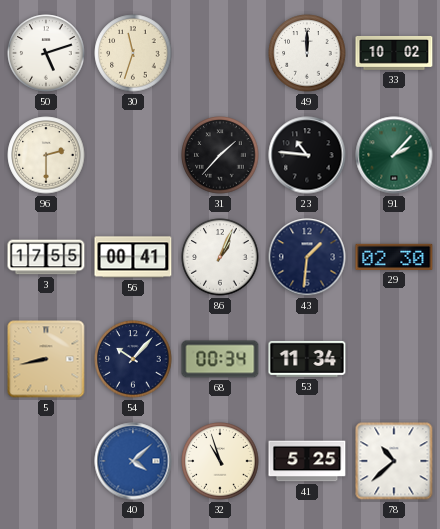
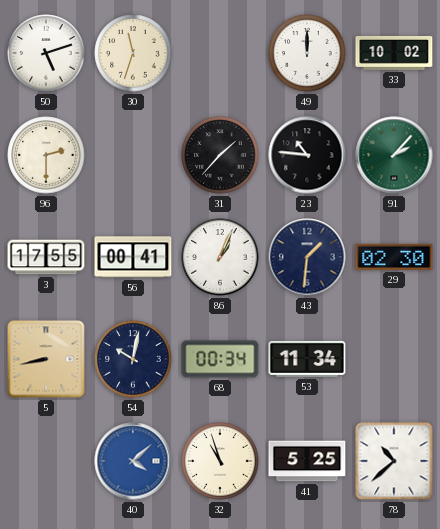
54: 10:07 -> 10:02
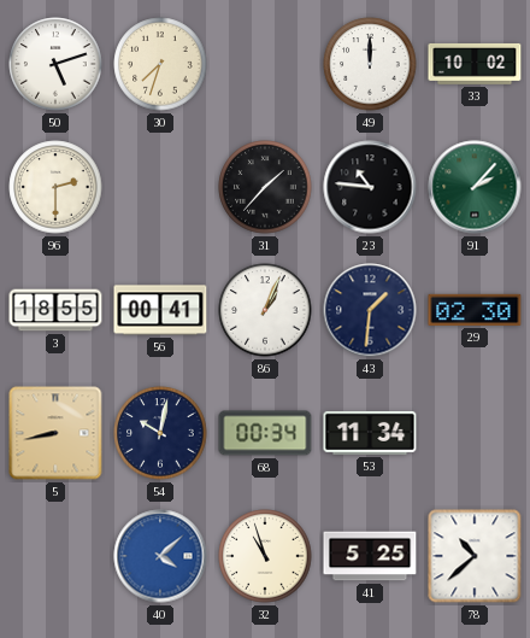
30: 11:33 -> 7:33
3: 17:55 -> 18:55
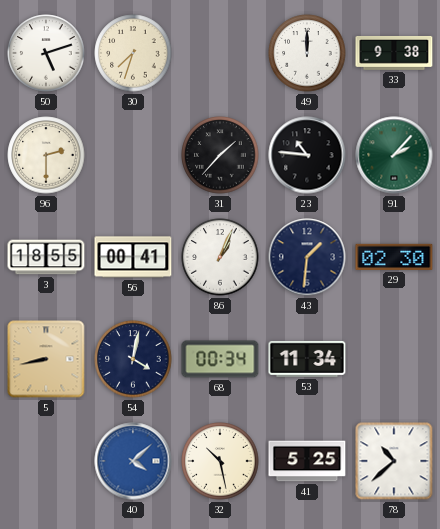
33: 10:02 -> 9:38
54: 10:02 -> 4:02
32: 10:57 -> 10:28
